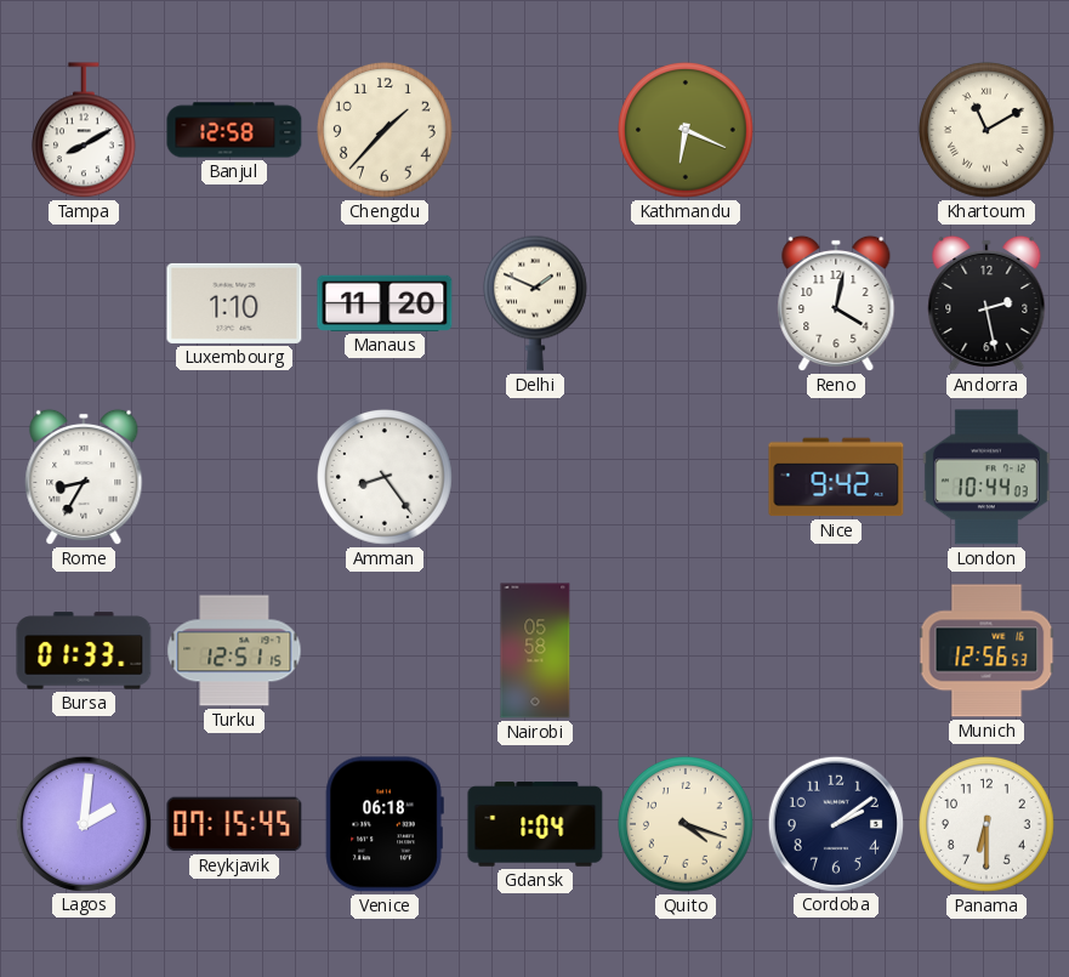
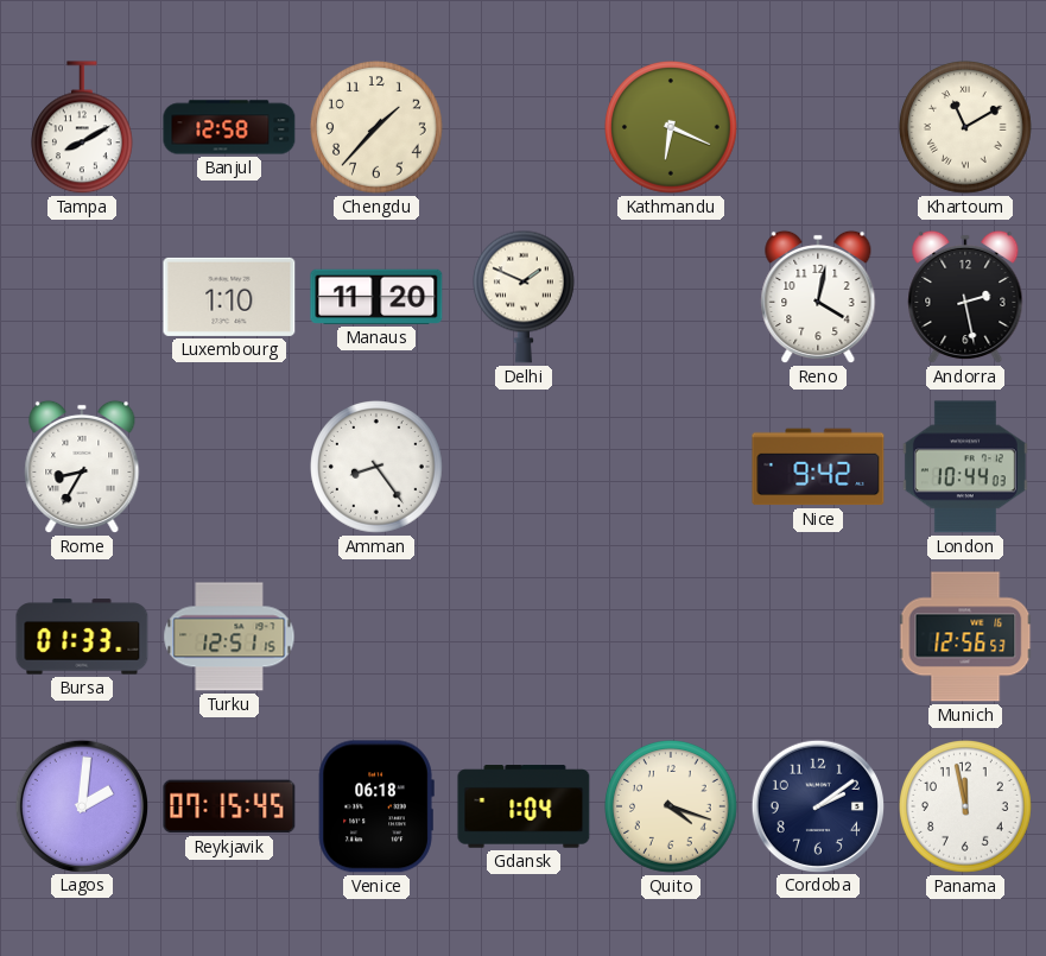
Nairobi: 05:58 -> none
Panama: 6:30 -> 11:58
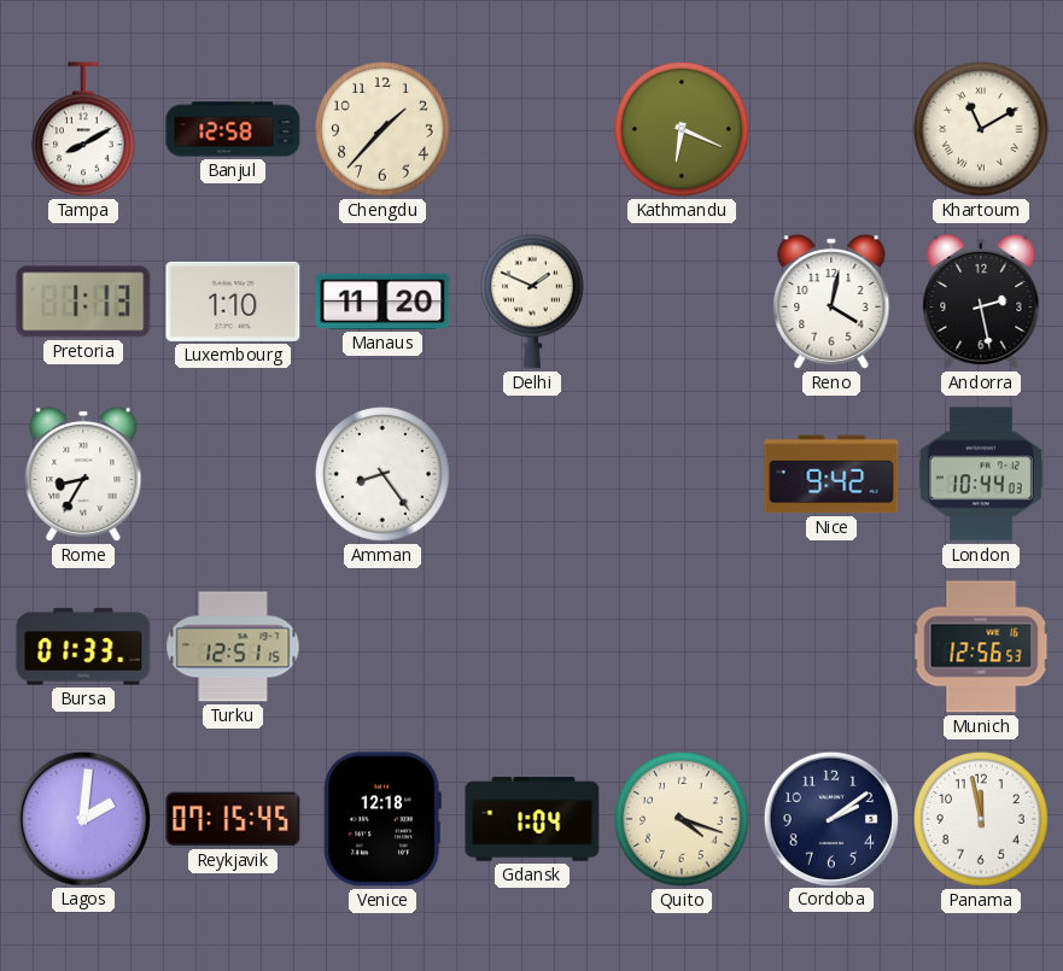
Pretoria: none -> 1:13
Venice: 06:18 -> 12:18
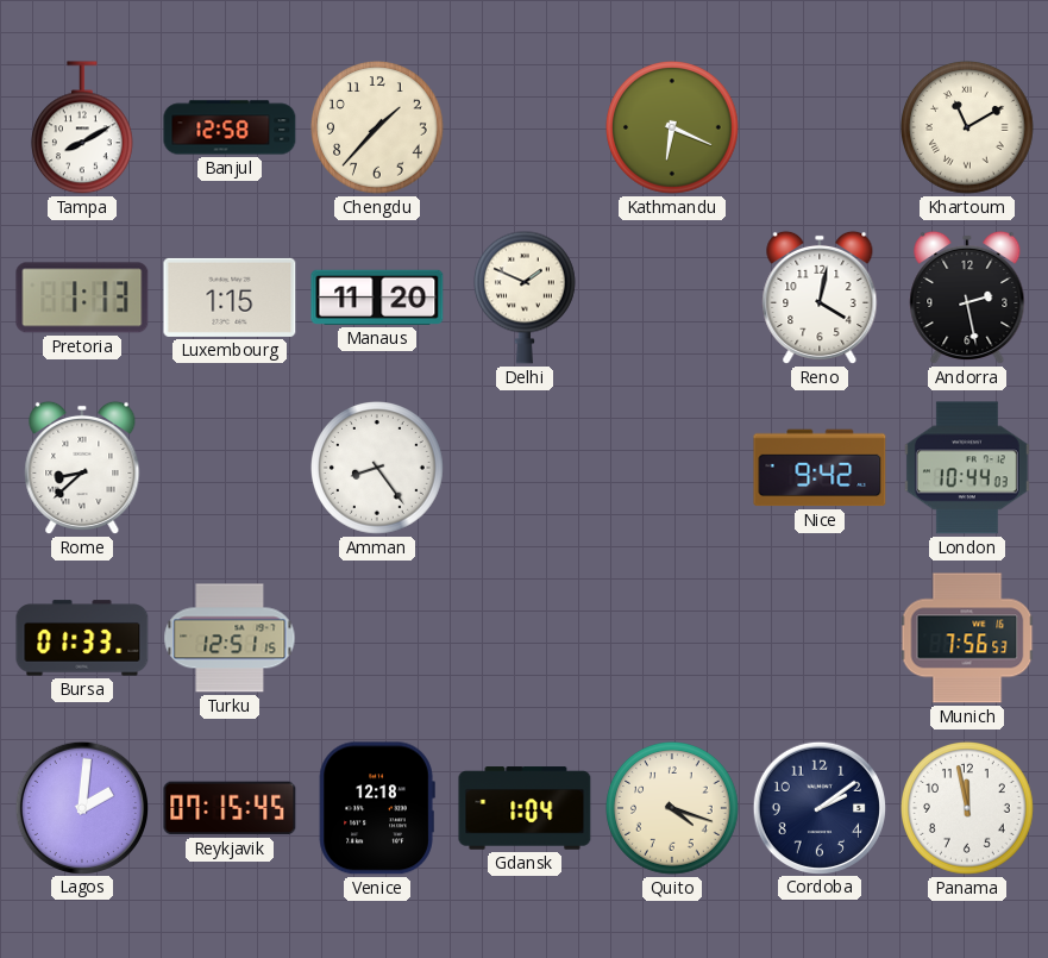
Luxembourg: 1:10 -> 1:15
Rome: 8:35 -> 8:38
Munich: 12:56 -> 7:56
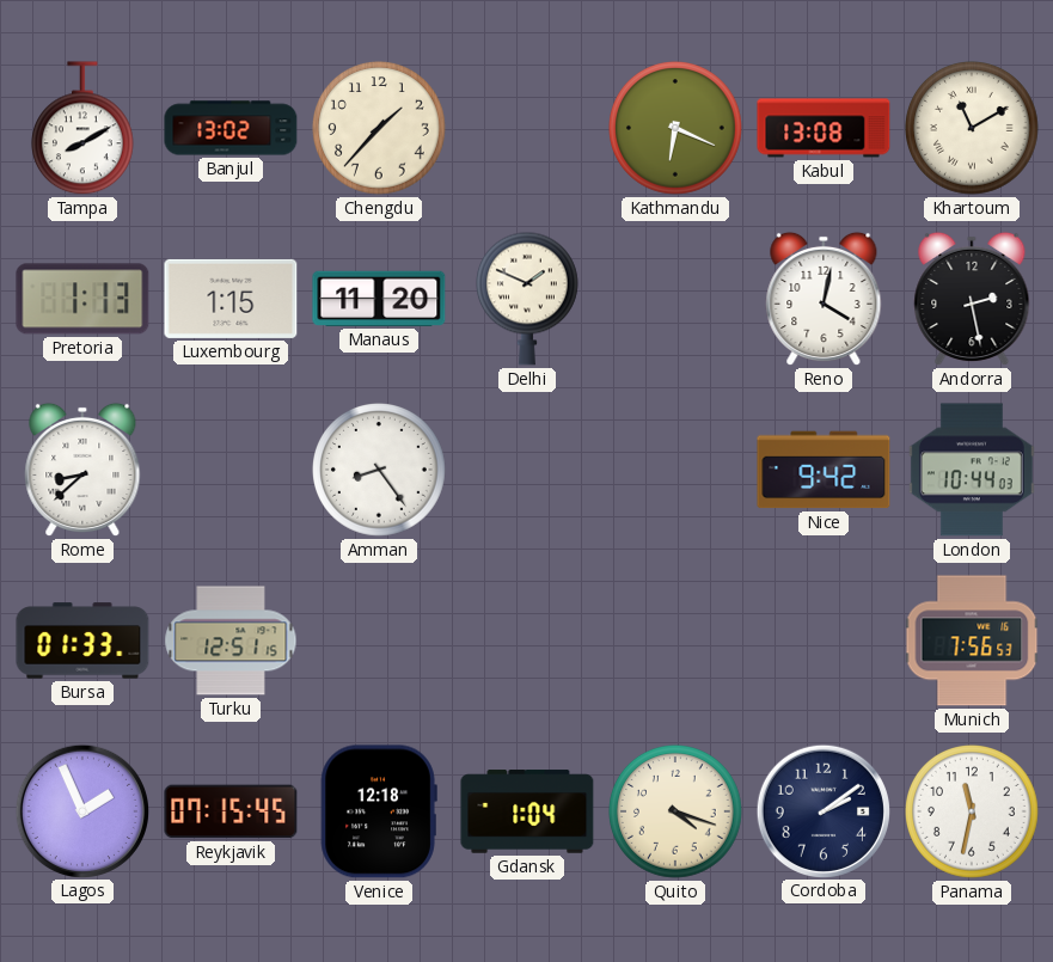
Banjul: 12:58 -> 13:02
Kabul: none -> 13:08
Lagos: 2:01 -> 1:56
Panama: 11:58 -> 11:32
